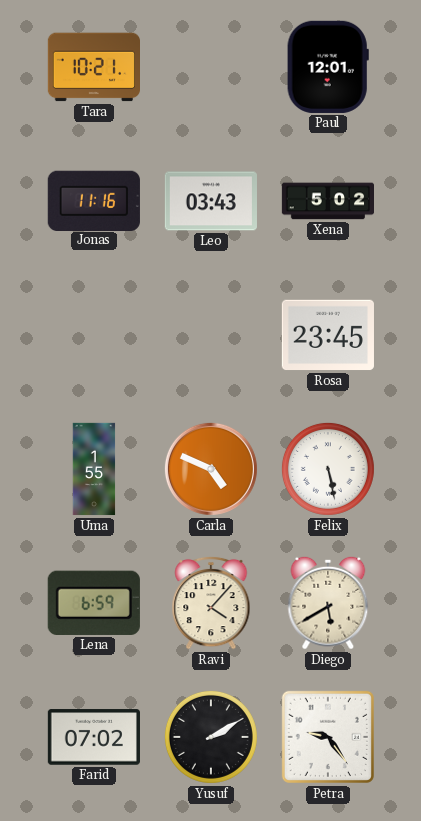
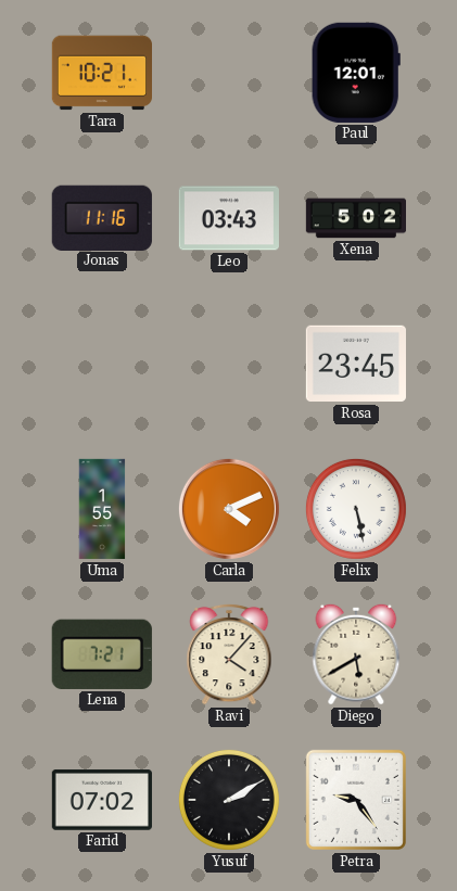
Carla: 4:49 -> 4:11
Lena: 6:59 -> 7:21
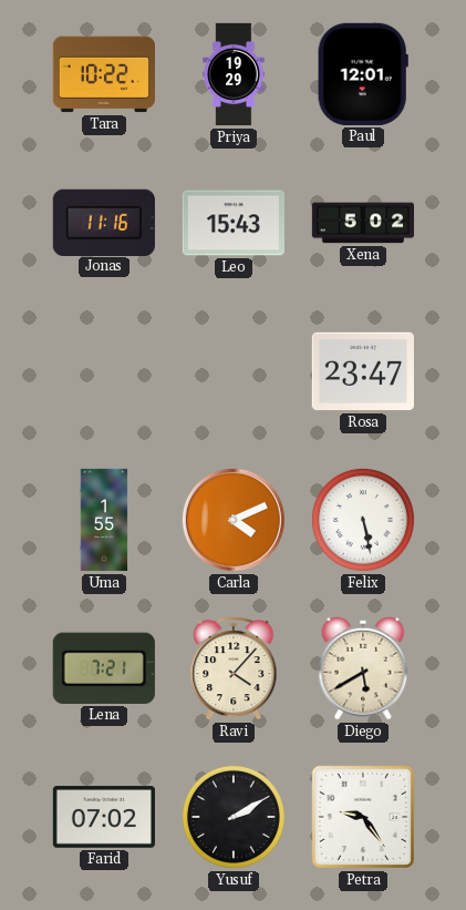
Tara: 10:21 -> 10:22
Priya: none -> 19:29
Leo: 03:43 -> 15:43
Rosa: 23:45 -> 23:47
